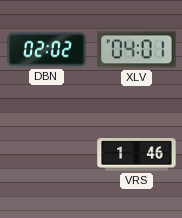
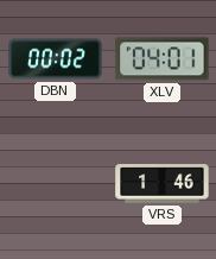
DBN: 02:02 -> 00:02
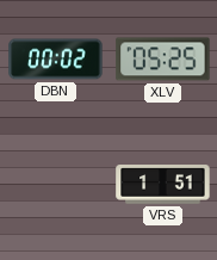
XLV: 04:01 -> 05:25
VRS: 1:46 -> 1:51
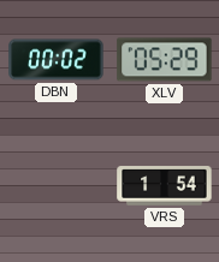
XLV: 05:25 -> 05:29
VRS: 1:51 -> 1:54
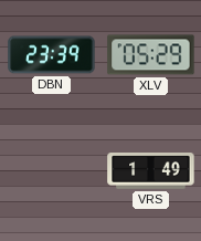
DBN: 00:02 -> 23:39
VRS: 1:54 -> 1:49
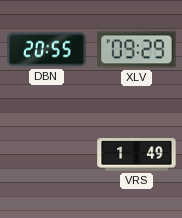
DBN: 23:39 -> 20:55
XLV: 05:29 -> 09:29
